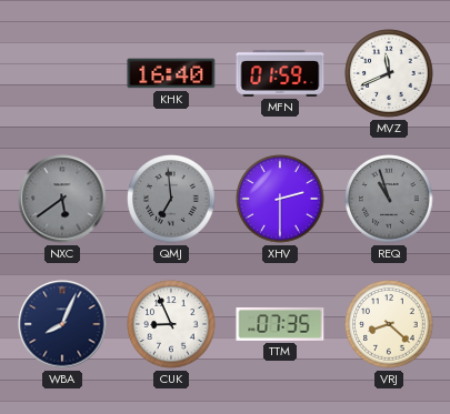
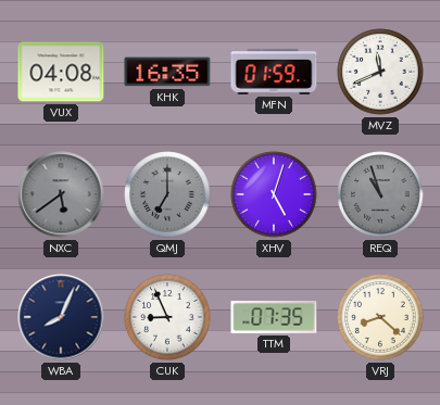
VUX: none -> 04:08
KHK: 16:40 -> 16:35
QMJ: 6:59 -> 7:00
XHV: 2:30 -> 5:03
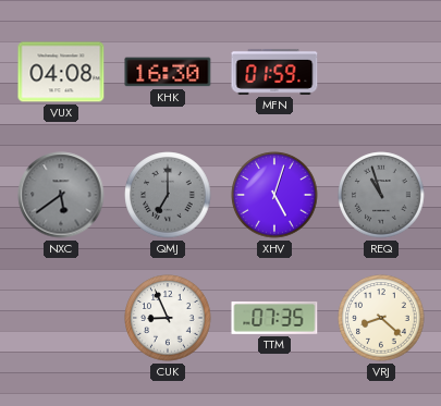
KHK: 16:35 -> 16:30
MVZ: 11:41 -> none
WBA: 8:04 -> none
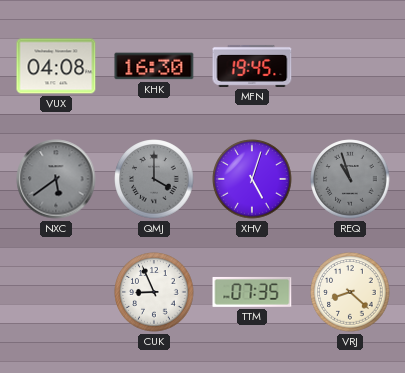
MFN: 01:59 -> 19:45
QMJ: 7:00 -> 4:00
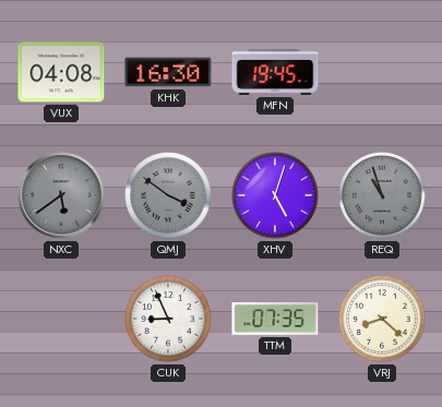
QMJ: 4:00 -> 3:51
